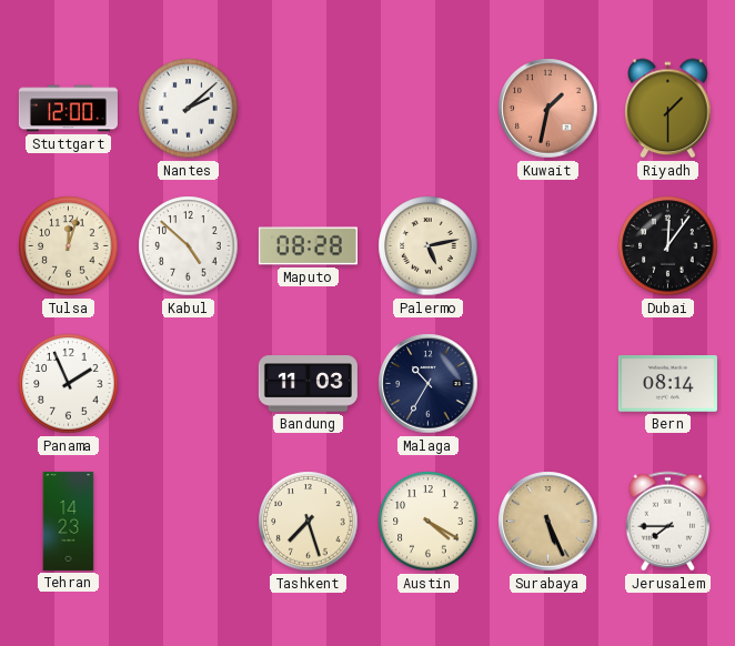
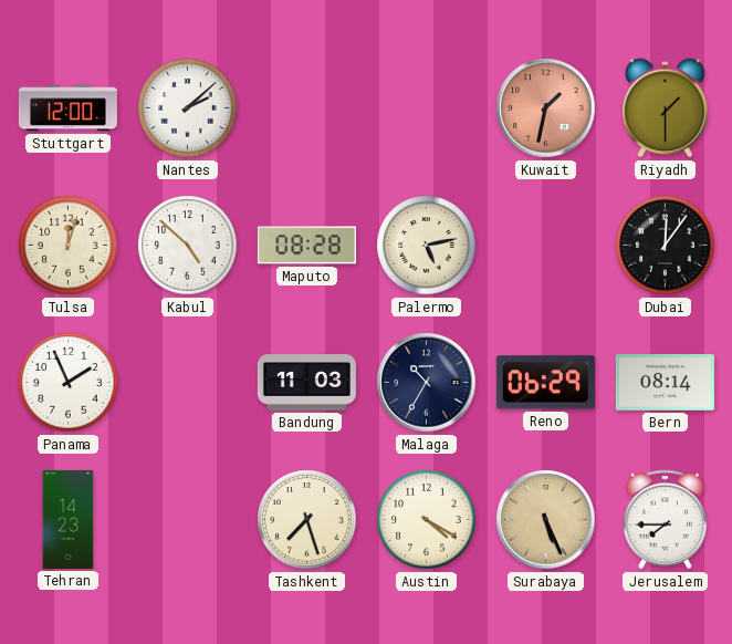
Reno: none -> 06:29
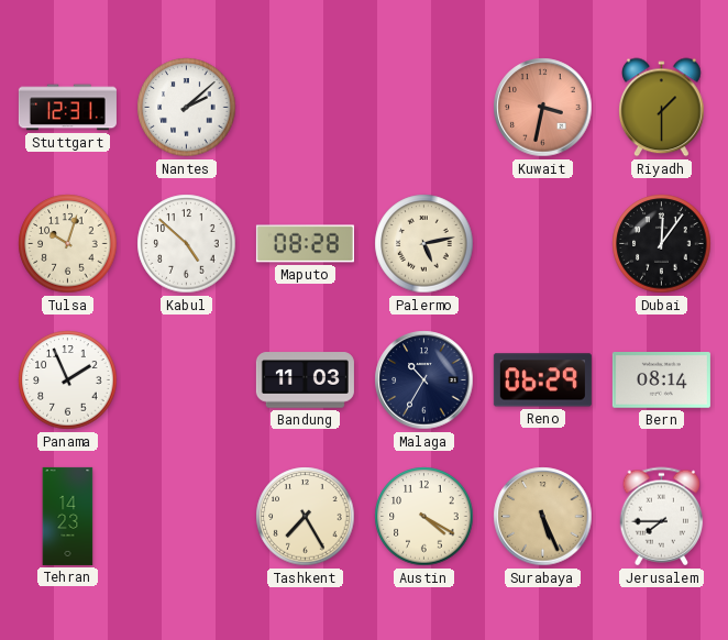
Stuttgart: 12:00 -> 12:31
Kuwait: 1:32 -> 3:32
Tulsa: 12:03 -> 10:03
Tashkent: 7:27 -> 7:25
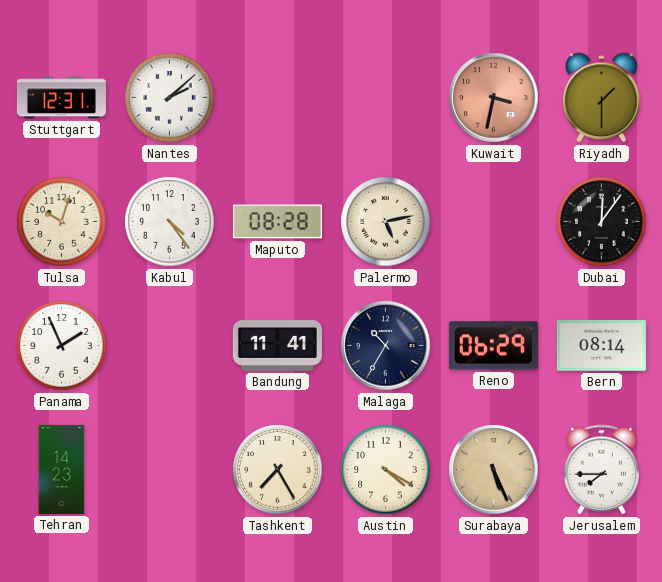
Kabul: 4:52 -> 4:24
Bandung: 11:03 -> 11:41
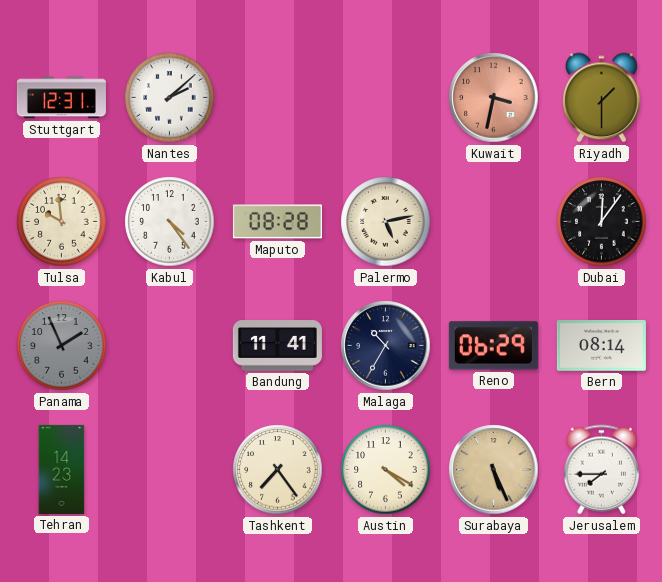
Tulsa: 10:03 -> 9:59
Panama dial: white -> grey
Tashkent: 7:25 -> 7:24
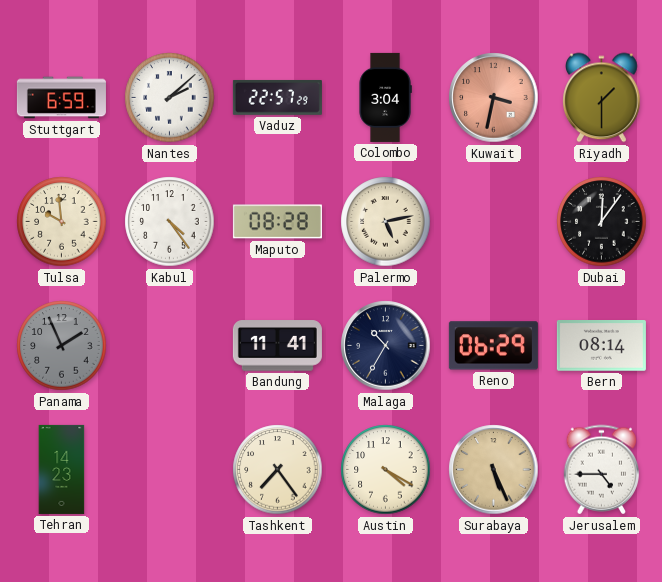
Stuttgart: 12:31 -> 6:59
Vaduz: none -> 22:57
Colombo: none -> 3:04
Jerusalem: 7:45 -> 4:45
